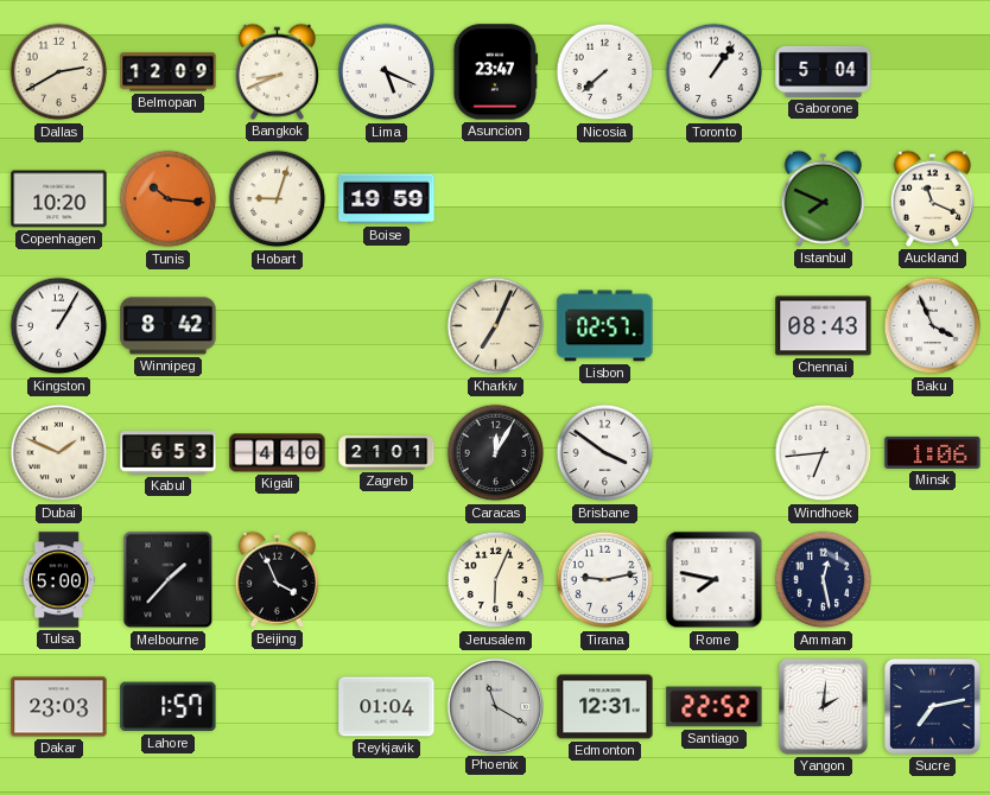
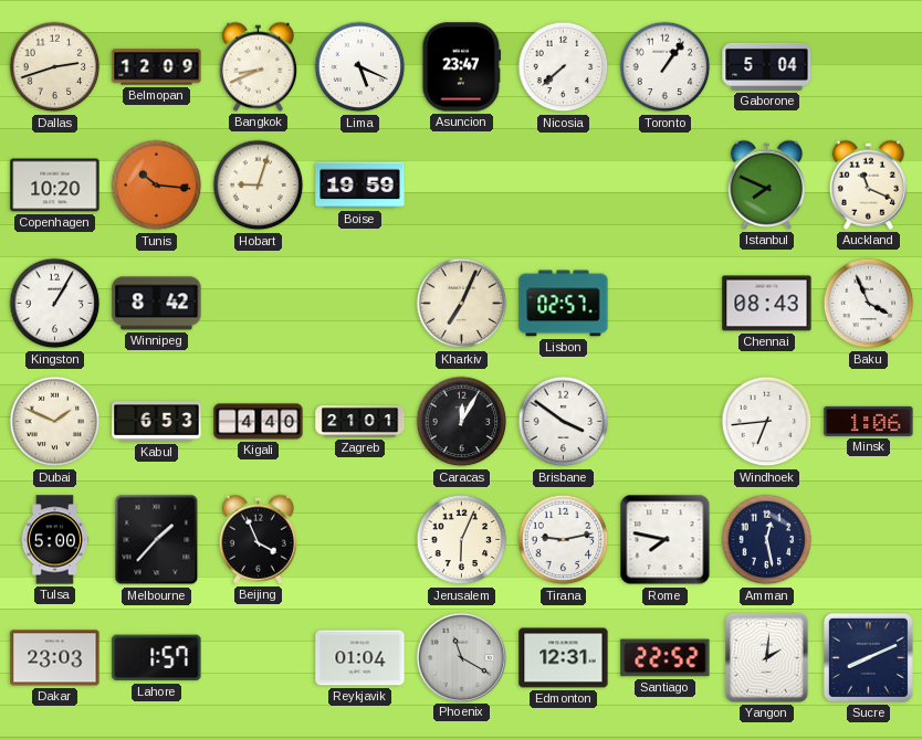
Dallas: 2:40 -> 2:42
Sucre: 7:13 -> 8:11
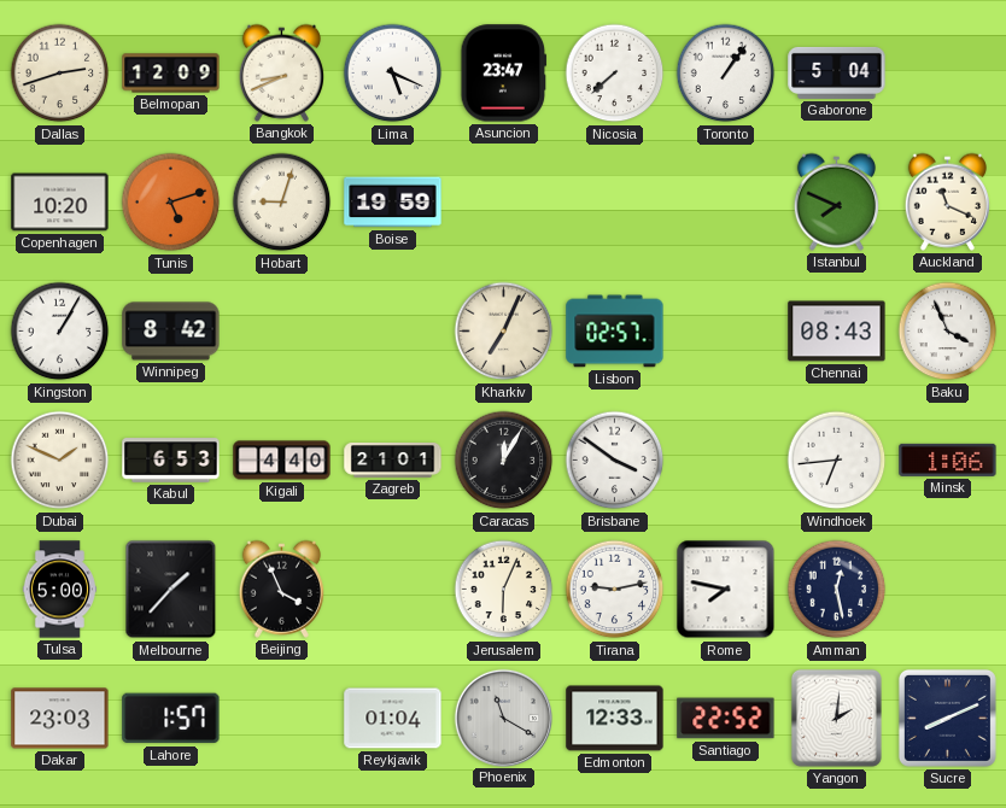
Tunis: 10:16 -> 5:12
Edmonton: 12:31 -> 12:33
